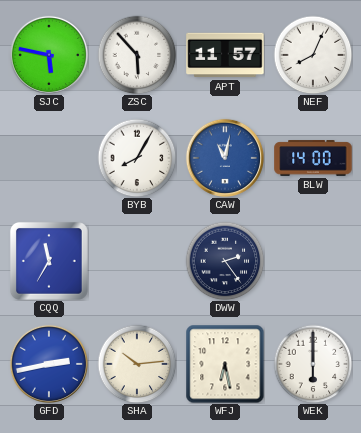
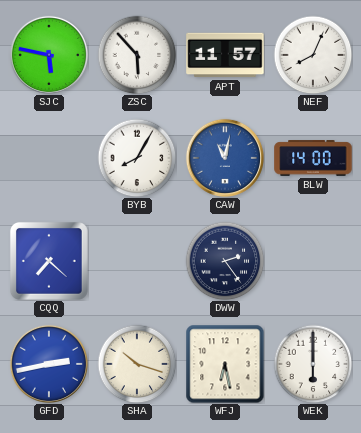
CQQ: 11:35 -> 7:22
SHA: 10:14 -> 10:18
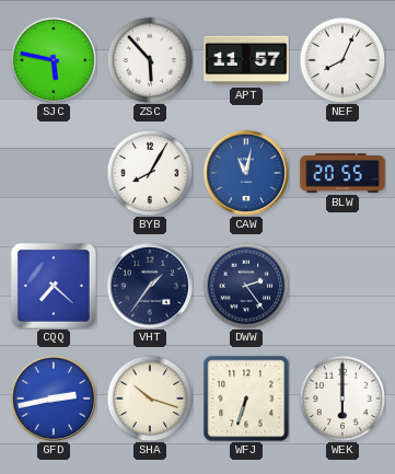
BLW: 14:00 -> 20:55
VHT: none -> 1:36
WFJ: 6:28 -> 6:33
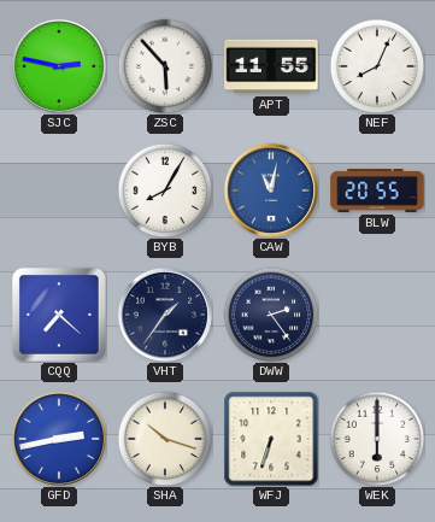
SJC: 5:47 -> 2:47
APT: 11:57 -> 11:55
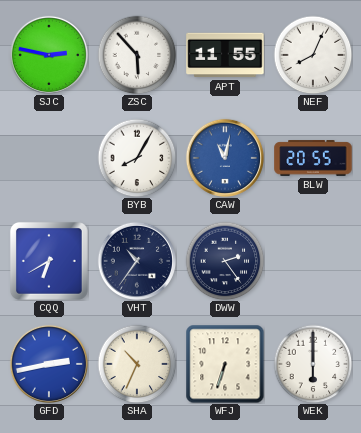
CQQ: 7:22 -> 6:40
VHT: 1:36 -> 10:36
SHA: 10:18 -> 10:34
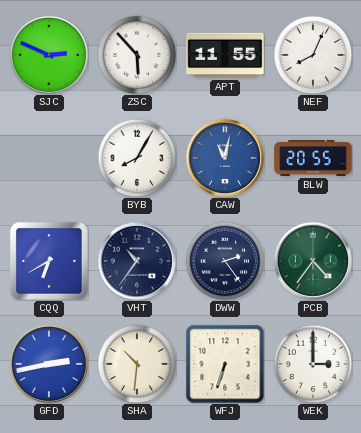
SJC: 2:47 -> 2:49
PCB: none -> 4:36
SHA: 10:34 -> 10:31
WEK: 6:00 -> 3:00
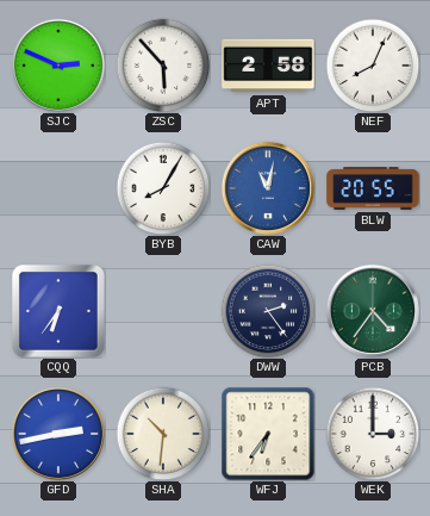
APT: 11:55 -> 2:58
CQQ: 6:40 -> 6:36
VHT: 10:36 -> none
WFJ: 6:33 -> 6:36
